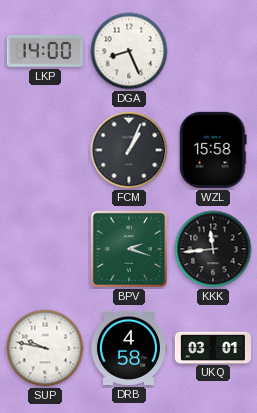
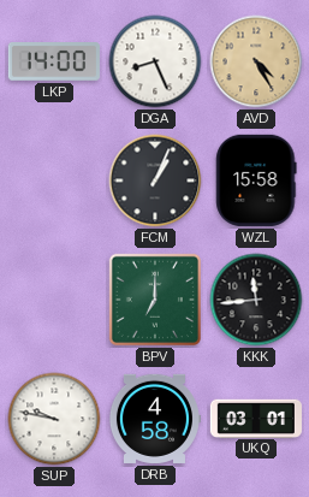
AVD: none -> 4:25
BPV: 2:18 -> 7:00
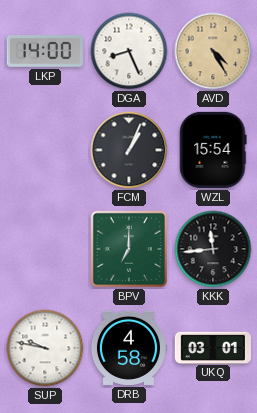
WZL: 15:58 -> 15:54
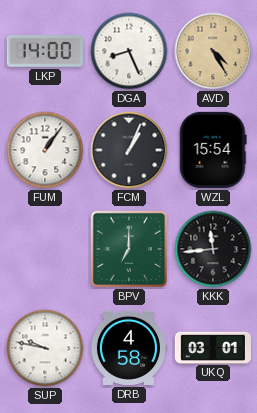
FUM: none -> 1:06
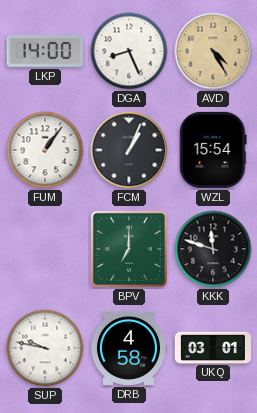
KKK: 11:44 -> 11:48
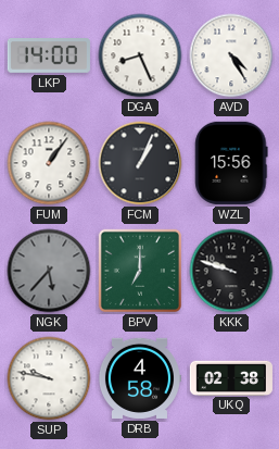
AVD dial: champagne -> white
WZL: 15:54 -> 15:56
NGK: none -> 5:37
KKK: 11:48 -> 9:48
UKQ: 03:01 -> 02:38
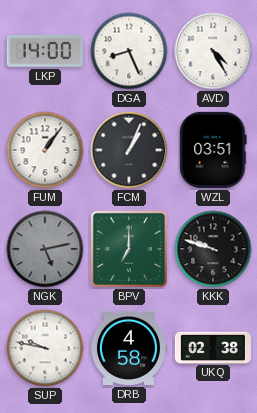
WZL: 15:56 -> 03:51
NGK: 5:37 -> 5:13
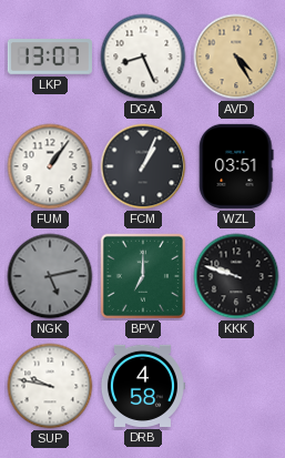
LKP: 14:00 -> 13:07
AVD dial: white -> champagne
UKQ: 02:38 -> none
